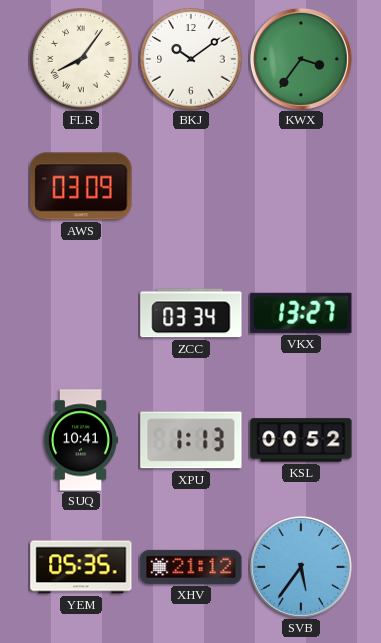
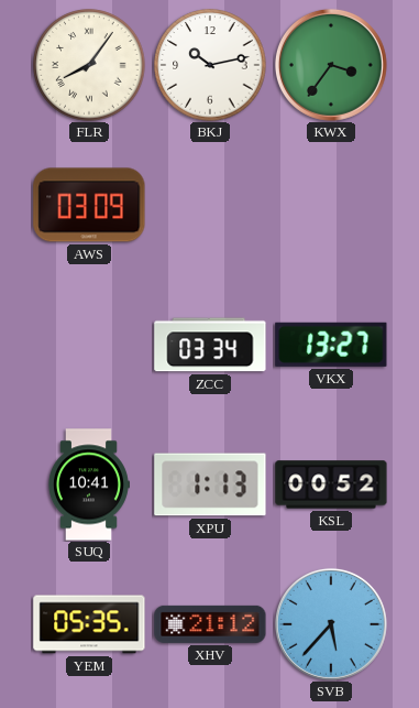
BKJ: 10:09 -> 10:13
SVB: 5:36 -> 5:37
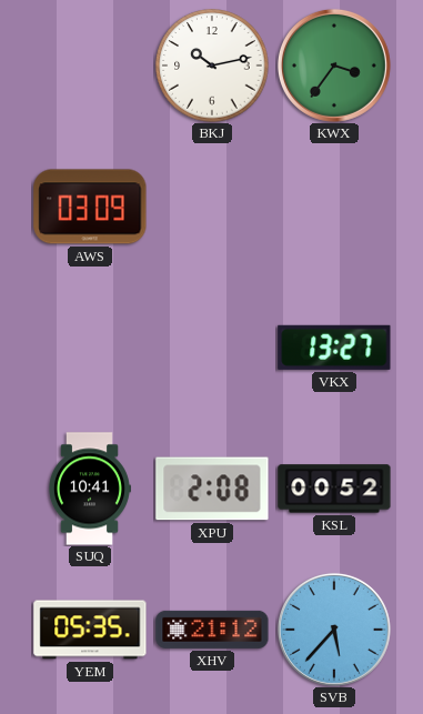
FLR: 8:06 -> none
ZCC: 03:34 -> none
XPU: 1:13 -> 2:08
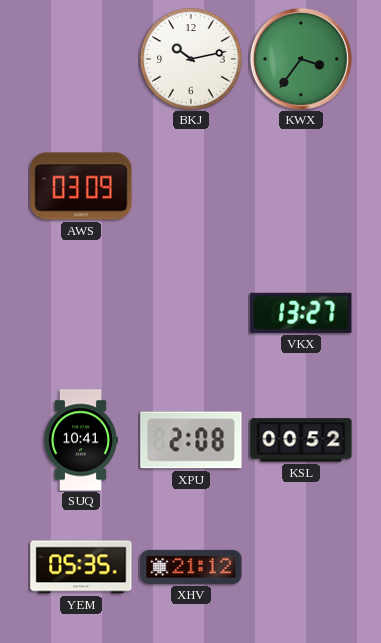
SVB: 5:37 -> none
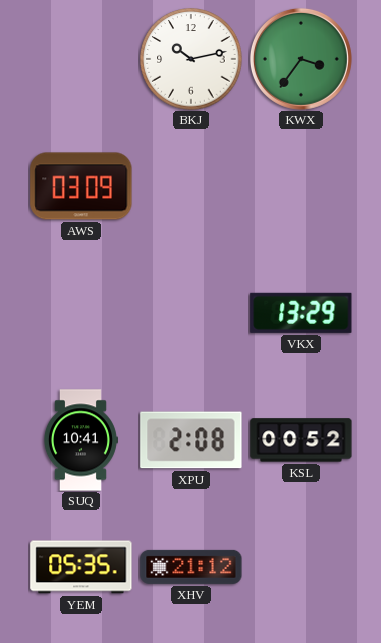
VKX: 13:27 -> 13:29
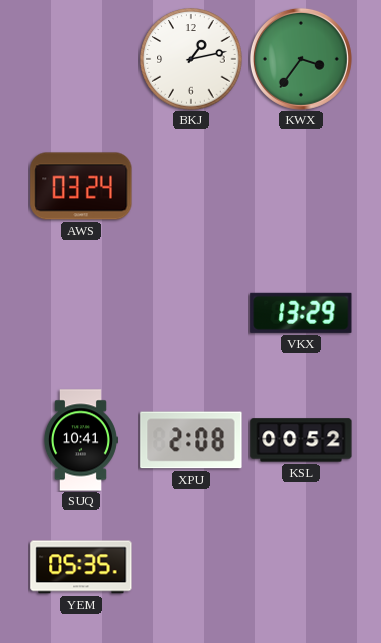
BKJ: 10:13 -> 1:13
AWS: 03:09 -> 03:24
XHV: 21:12 -> none
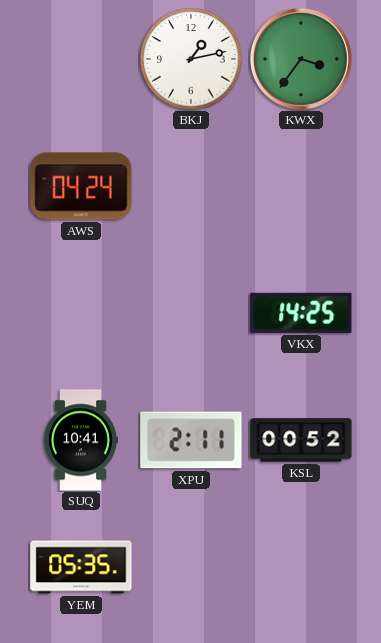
AWS: 03:24 -> 04:24
VKX: 13:29 -> 14:25
XPU: 2:08 -> 2:11
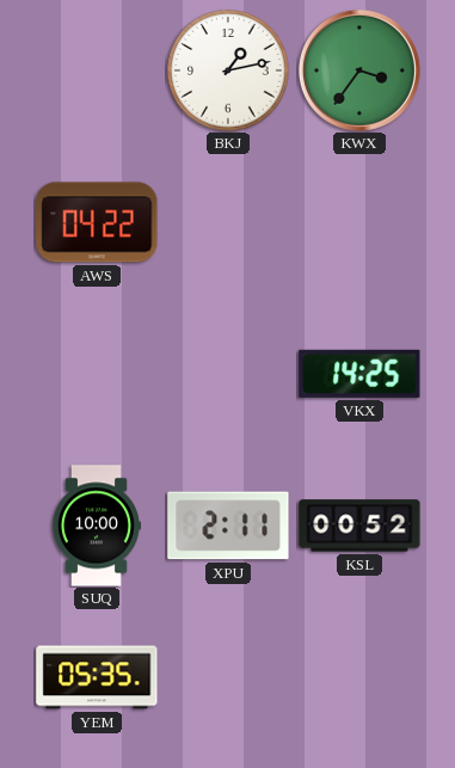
AWS: 04:24 -> 04:22
SUQ: 10:41 -> 10:00
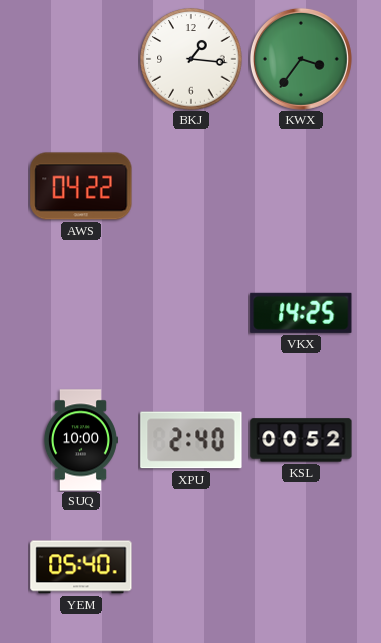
BKJ: 1:13 -> 1:16
XPU: 2:11 -> 2:40
YEM: 05:35 -> 05:40
